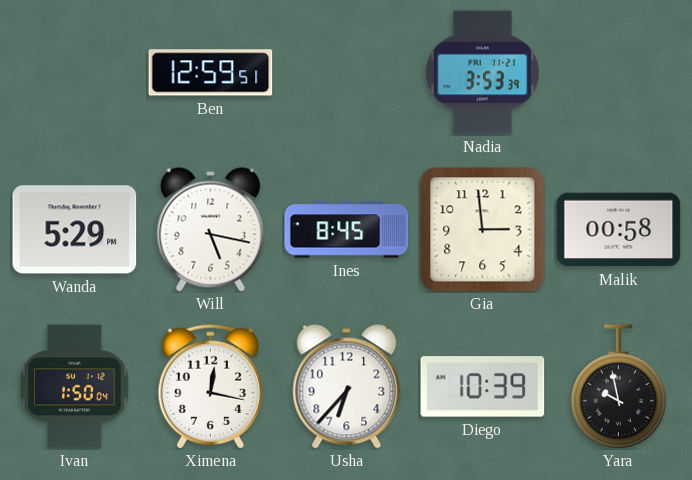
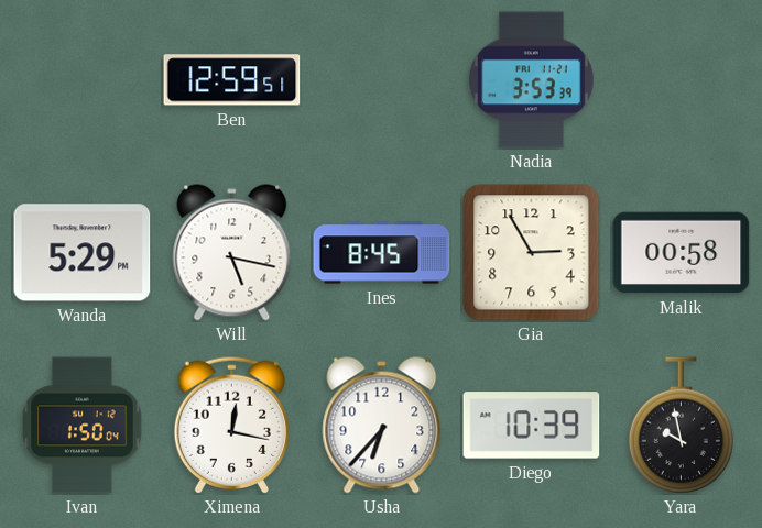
Gia: 2:59 -> 2:55
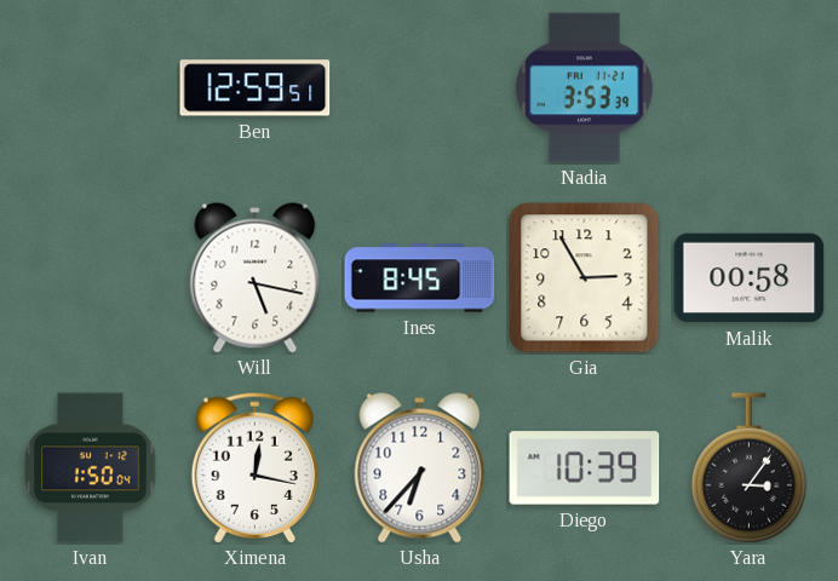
Wanda: 5:29 -> none
Yara: 9:58 -> 3:06
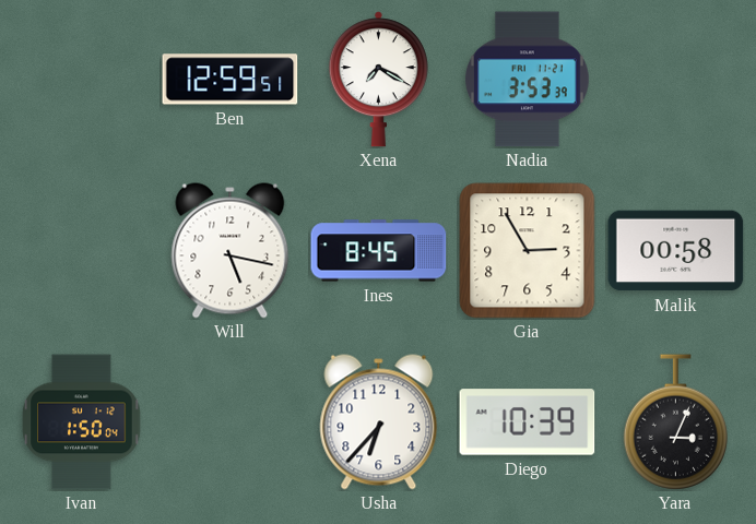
Xena: none -> 7:20
Ximena: 12:17 -> none
Yara: 3:06 -> 3:04
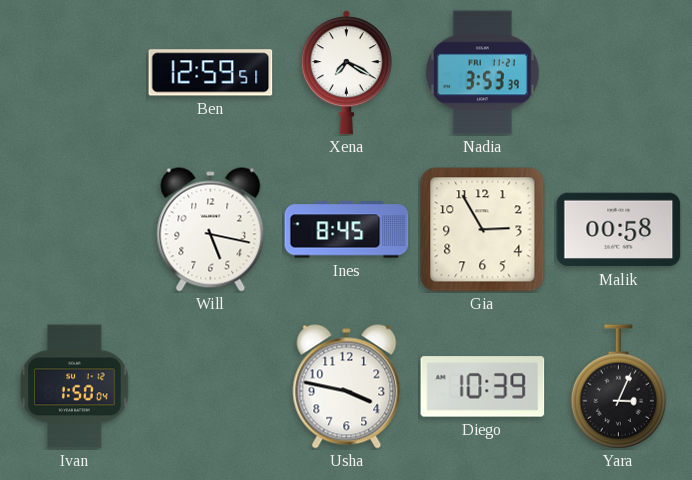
Usha: 6:37 -> 3:47
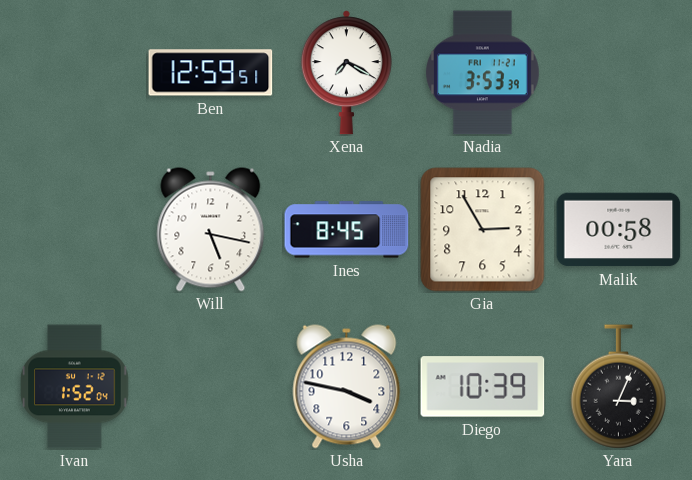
Ivan: 1:50 -> 1:52
